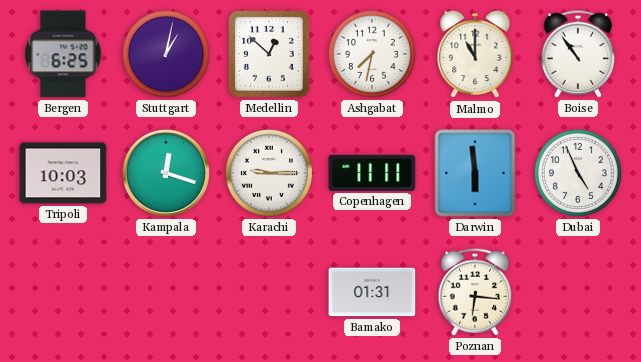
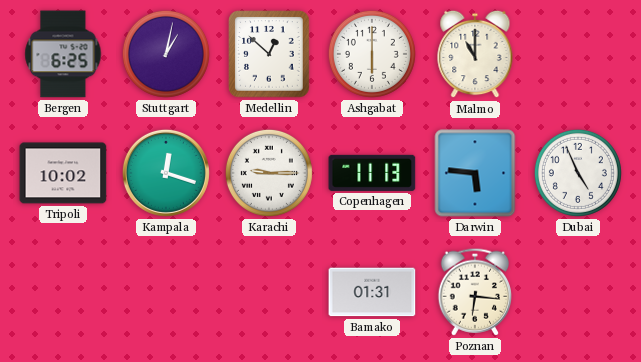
Ashgabat: 7:32 -> 6:00
Boise: 10:54 -> none
Tripoli: 10:03 -> 10:02
Copenhagen: 11:11 -> 11:13
Darwin: 5:59 -> 5:46
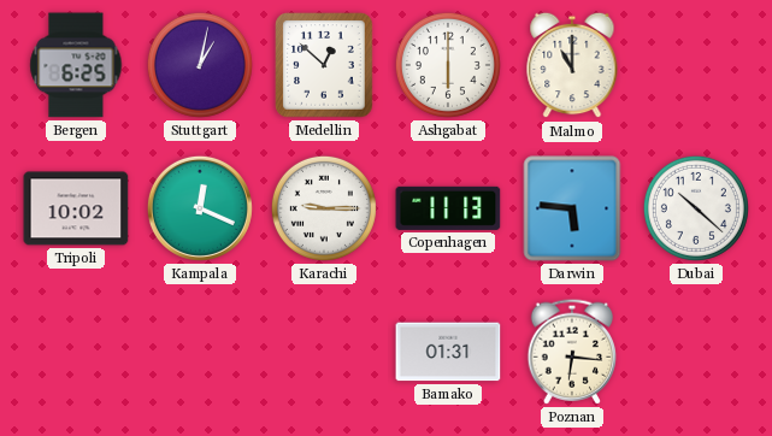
Kampala: 12:18 -> 12:19
Dubai: 4:56 -> 10:22
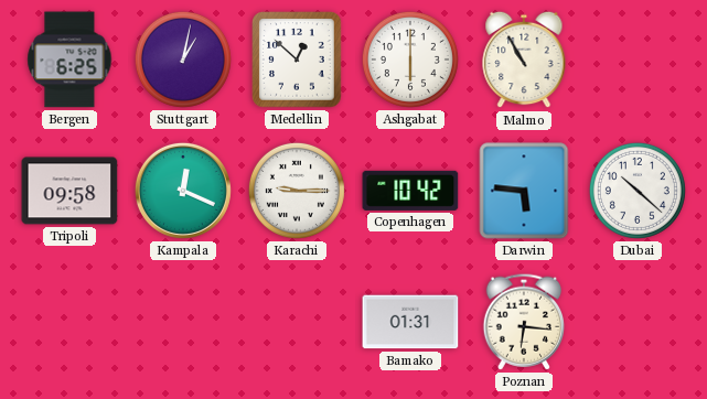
Malmo: 11:00 -> 10:55
Tripoli: 10:02 -> 09:58
Copenhagen: 11:13 -> 10:42
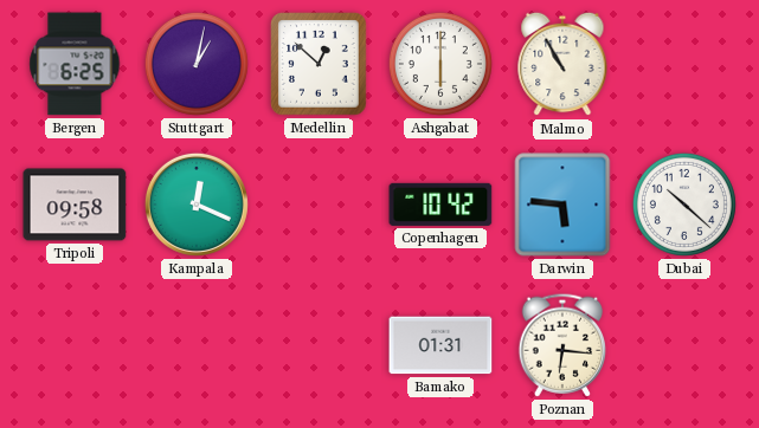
Karachi: 9:15 -> none
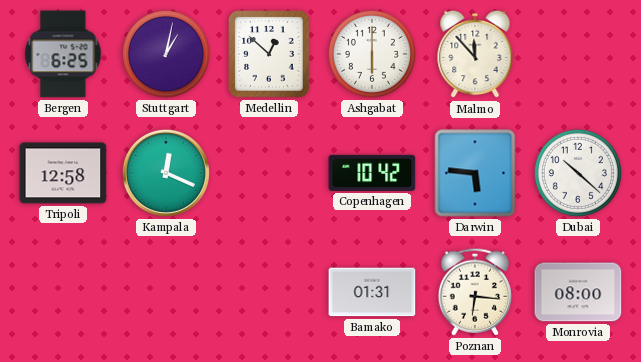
Malmo: 10:55 -> 11:53
Tripoli: 09:58 -> 12:58
Monrovia: none -> 08:00
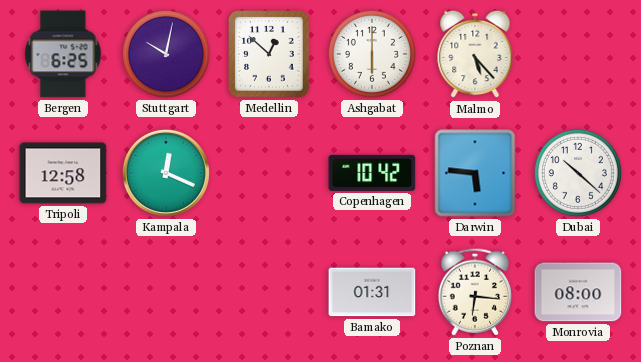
Stuttgart: 1:02 -> 10:02
Malmo: 11:53 -> 5:23
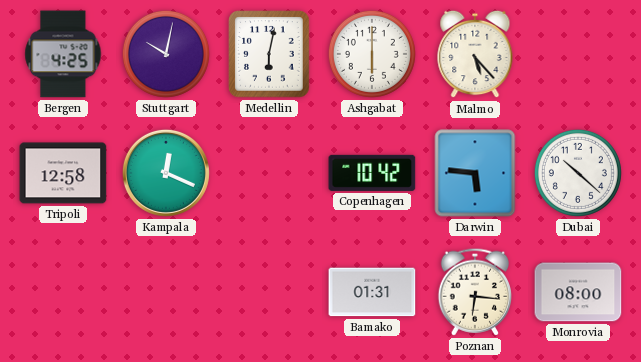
Bergen: 6:25 -> 4:25
Medellin: 12:52 -> 6:02
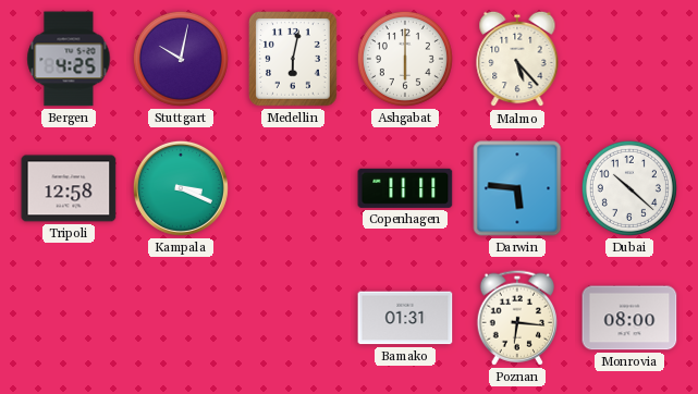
Kampala: 12:19 -> 3:19
Copenhagen: 10:42 -> 11:11
